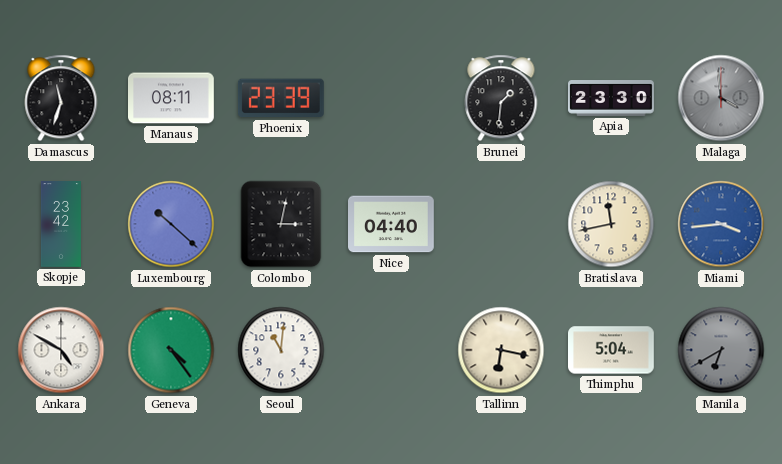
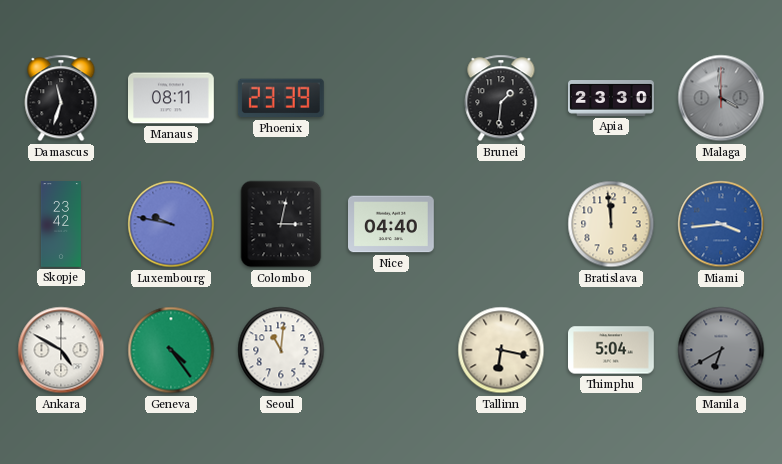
Luxembourg: 10:22 -> 9:47
Bratislava: 11:43 -> 11:59
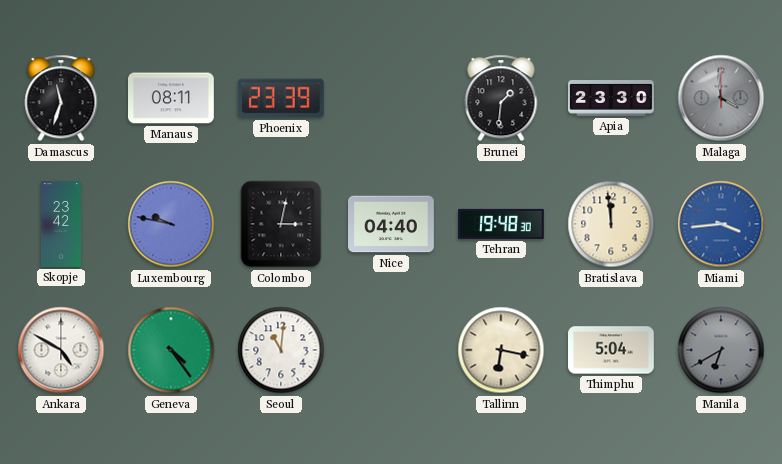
Tehran: none -> 19:48
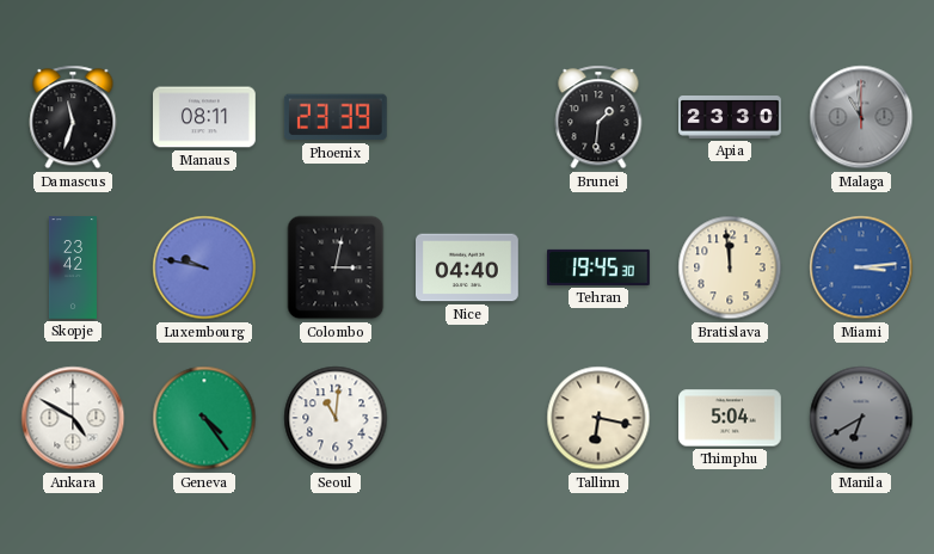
Malaga: 3:59 -> 10:59
Tehran: 19:48 -> 19:45
Miami: 3:44 -> 3:14
